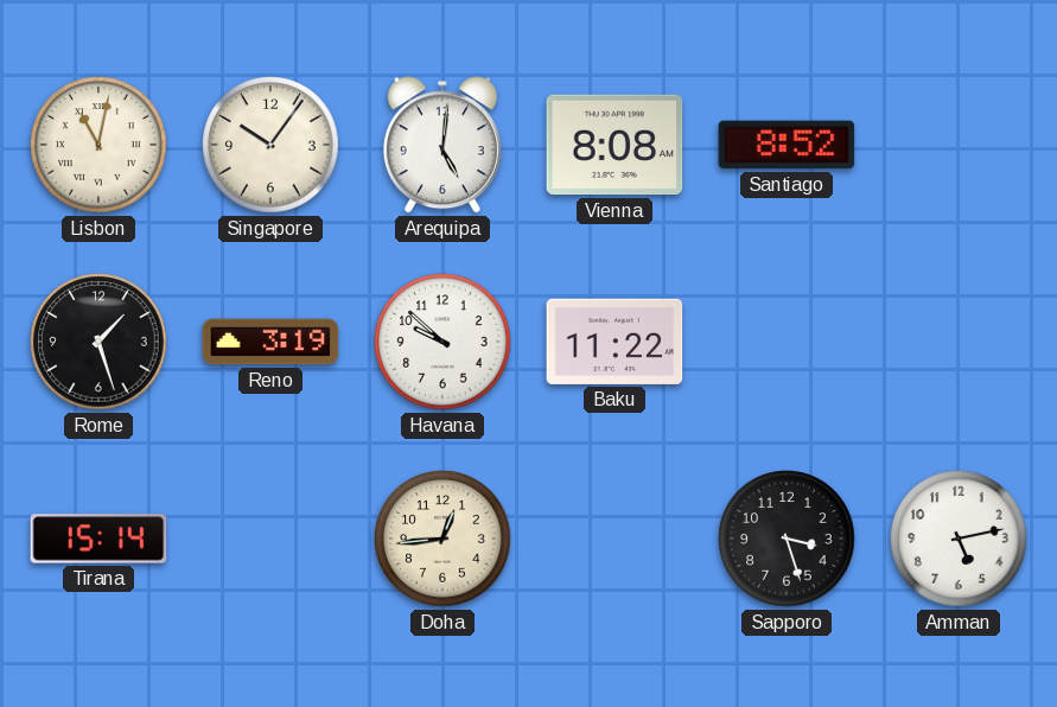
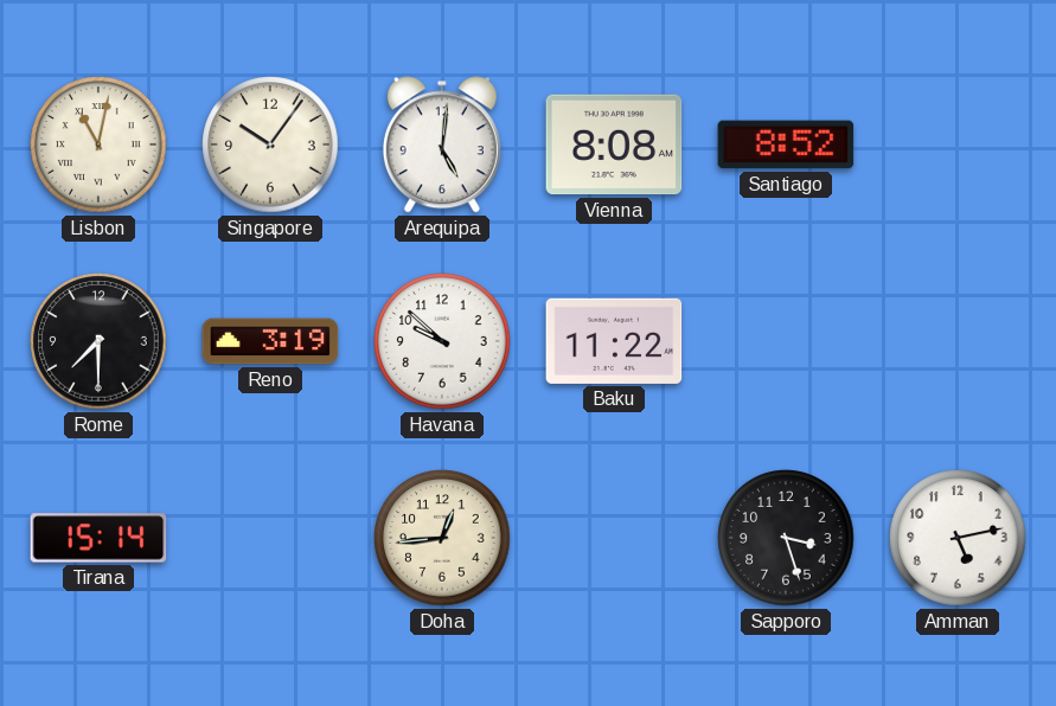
Rome: 1:27 -> 7:30
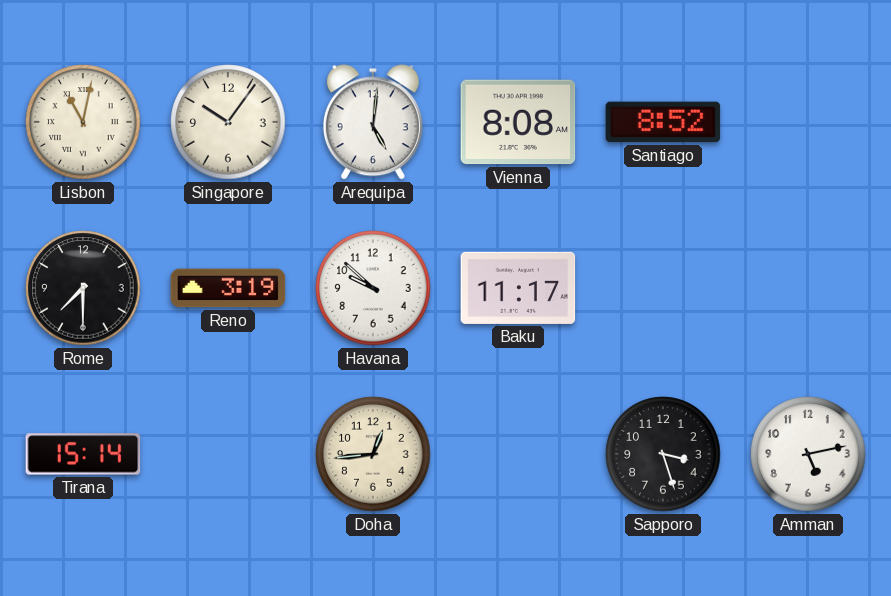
Baku: 11:22 -> 11:17
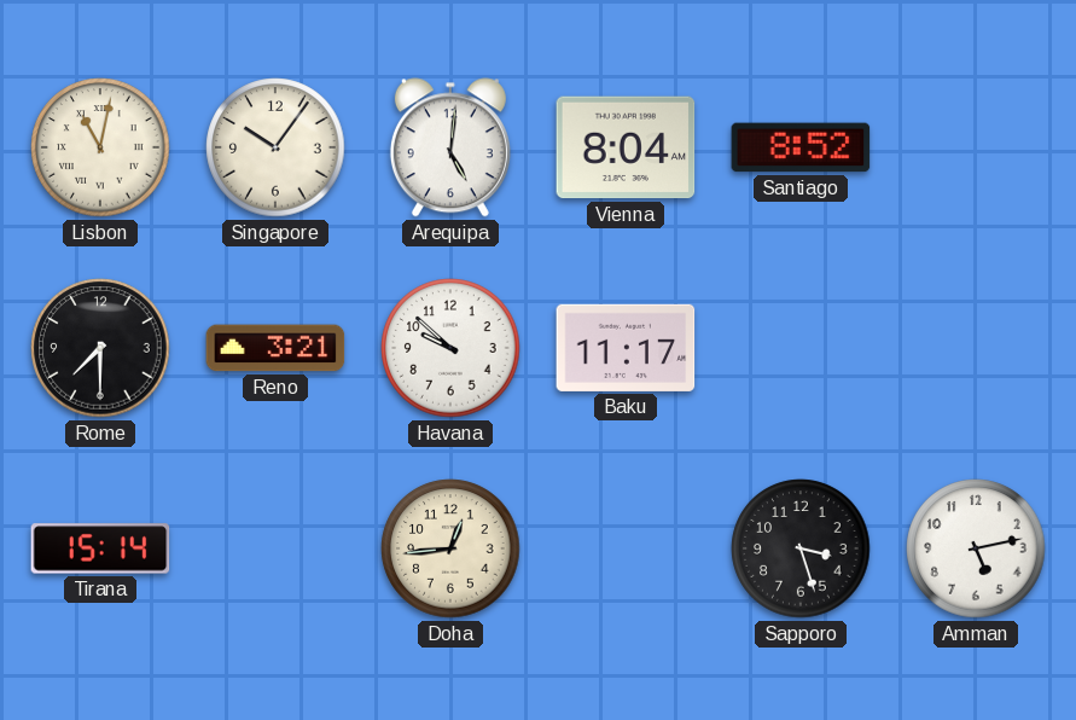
Vienna: 8:08 -> 8:04
Reno: 3:19 -> 3:21
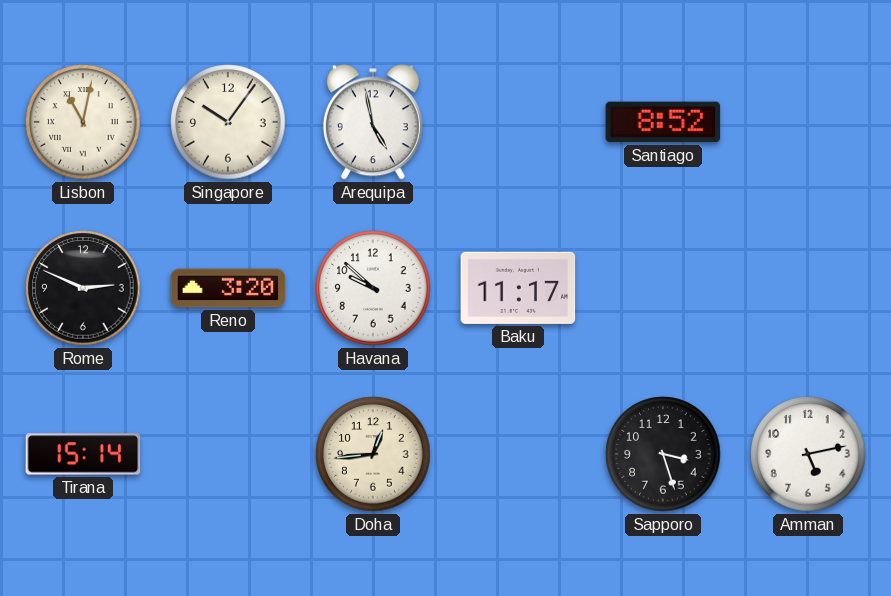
Arequipa: 5:01 -> 4:58
Vienna: 8:04 -> none
Rome: 7:30 -> 2:49
Reno: 3:21 -> 3:20
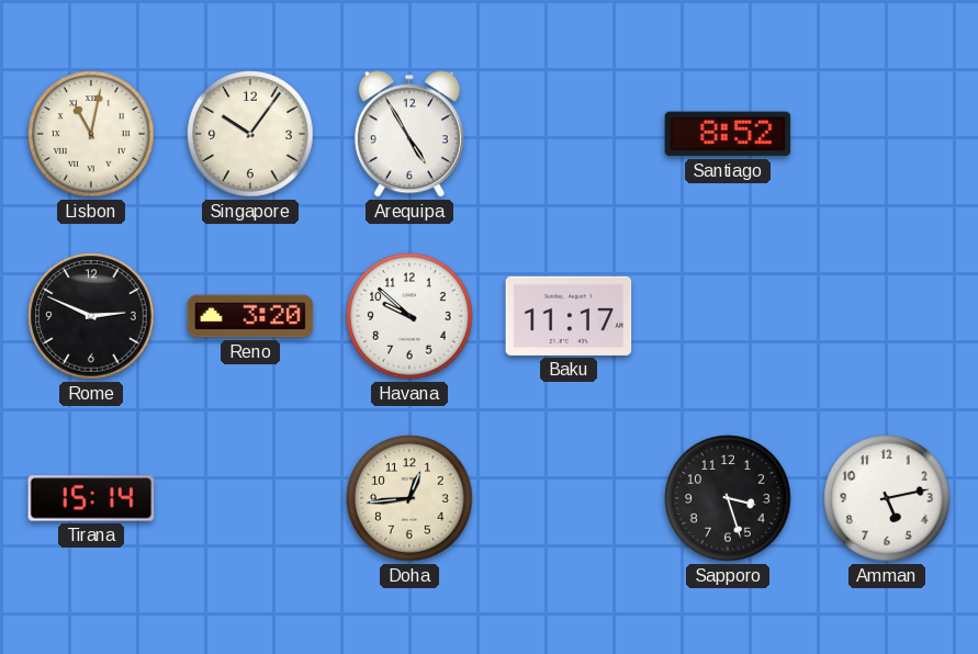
Arequipa: 4:58 -> 4:55
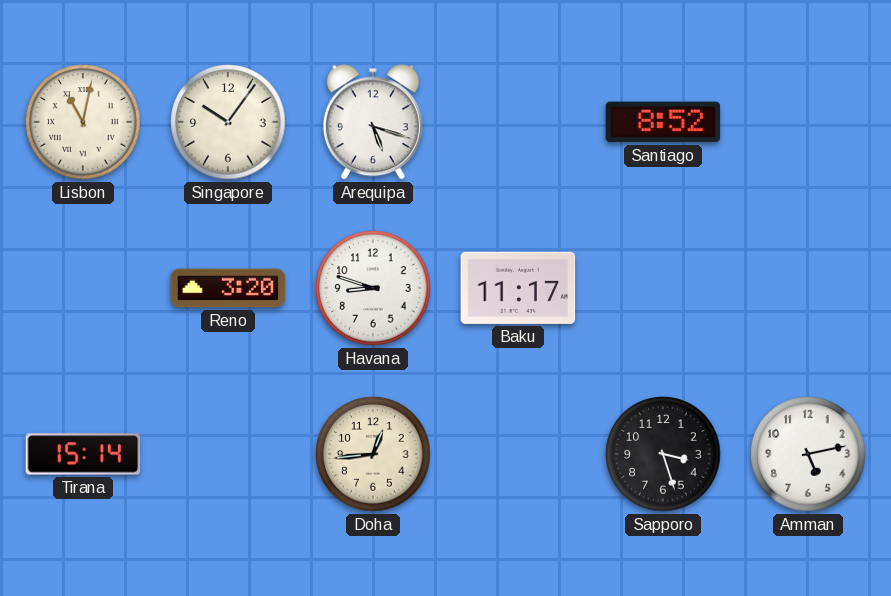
Arequipa: 4:55 -> 5:18
Rome: 2:49 -> none
Havana: 9:52 -> 8:48
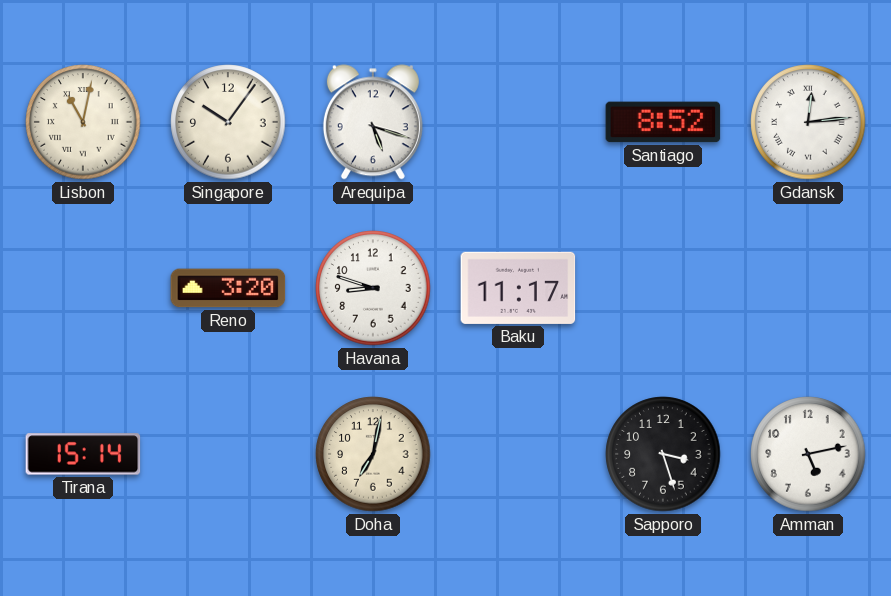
Gdansk: none -> 12:14
Doha: 12:44 -> 7:02
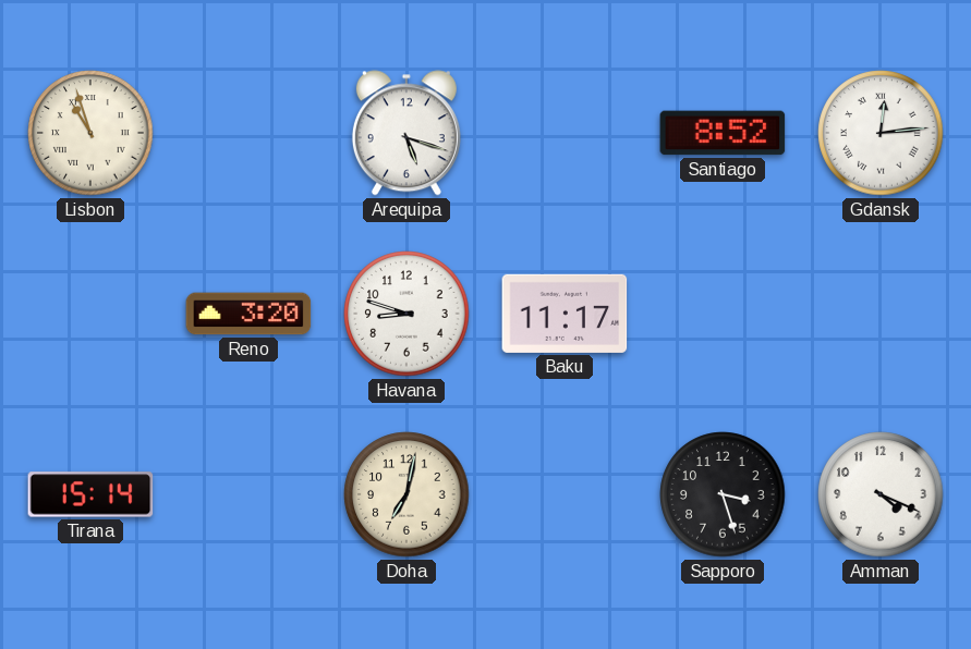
Lisbon: 11:02 -> 10:57
Singapore: 10:06 -> none
Amman: 5:13 -> 4:19
